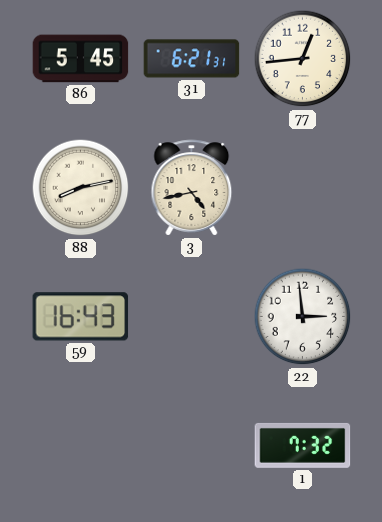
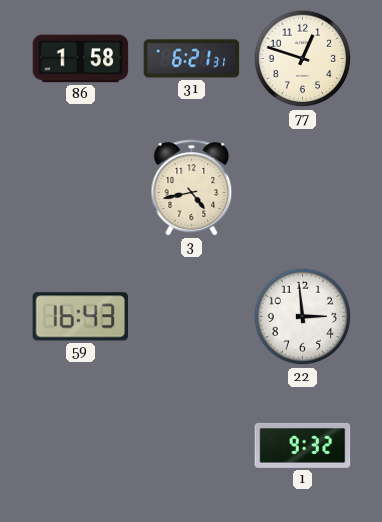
86: 5:45 -> 1:58
77: 12:44 -> 12:48
88: 8:13 -> none
1: 7:32 -> 9:32
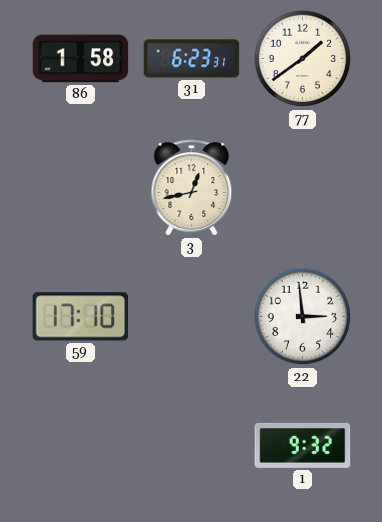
31: 6:21 -> 6:23
77: 12:48 -> 1:39
3: 4:43 -> 12:43
59: 16:43 -> 17:10
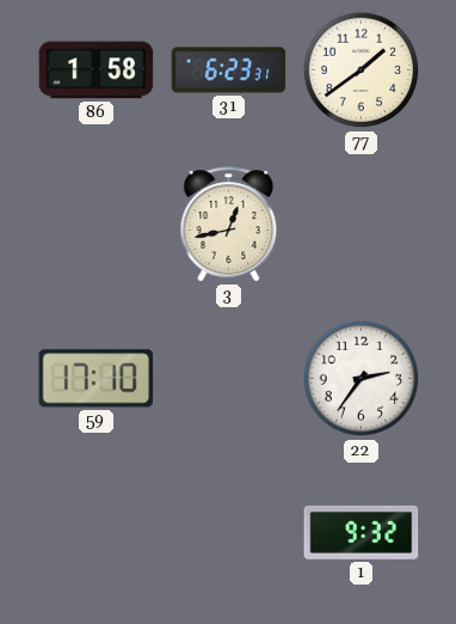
22: 2:59 -> 2:36
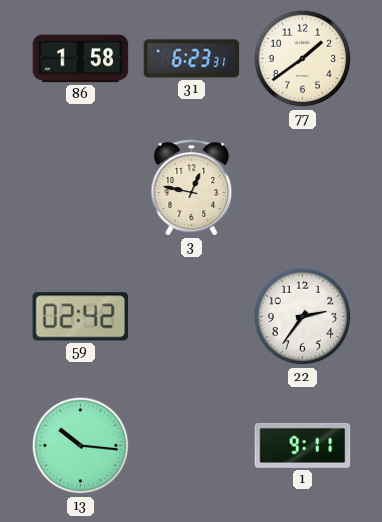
3: 12:43 -> 12:47
59: 17:10 -> 02:42
13: none -> 10:16
1: 9:32 -> 9:11
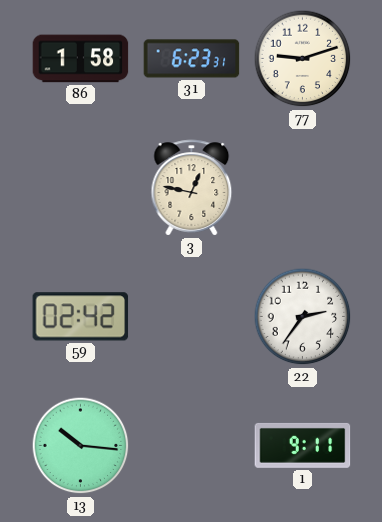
77: 1:39 -> 9:12
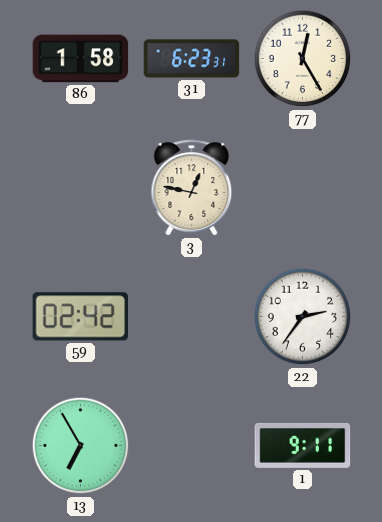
77: 9:12 -> 12:25
13: 10:16 -> 6:55
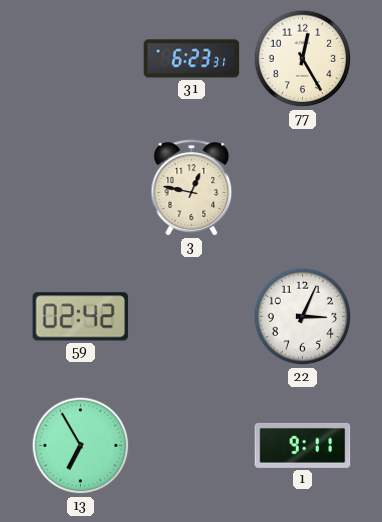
86: 1:58 -> none
22: 2:36 -> 3:04
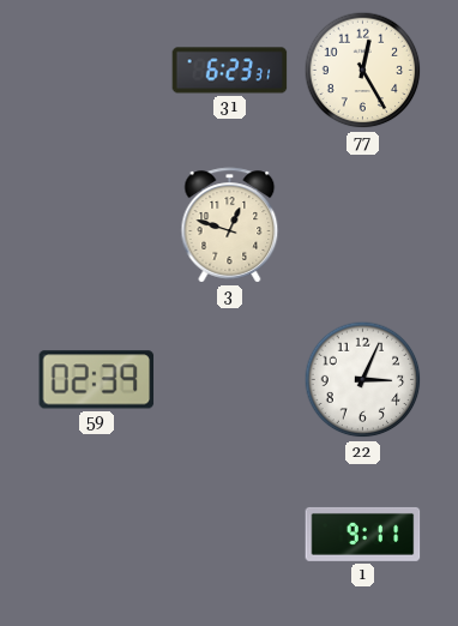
3: 12:47 -> 12:48
59: 02:42 -> 02:39
13: 6:55 -> none
